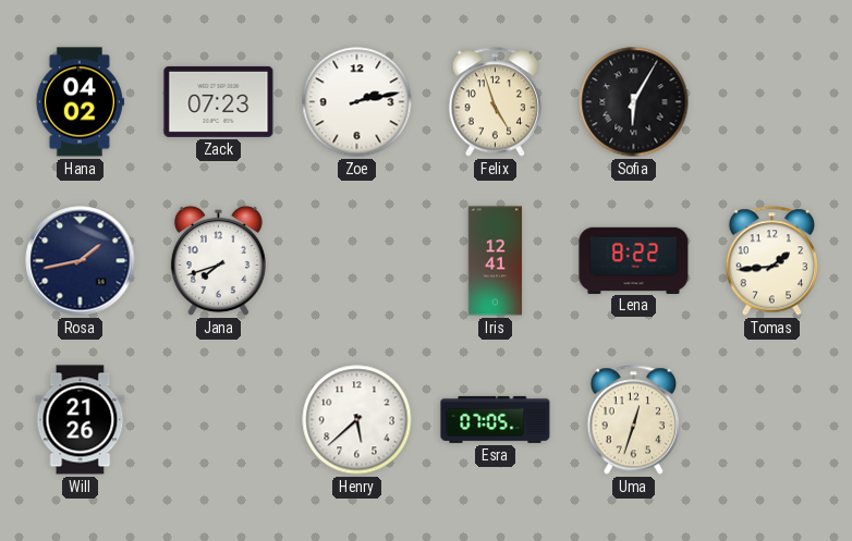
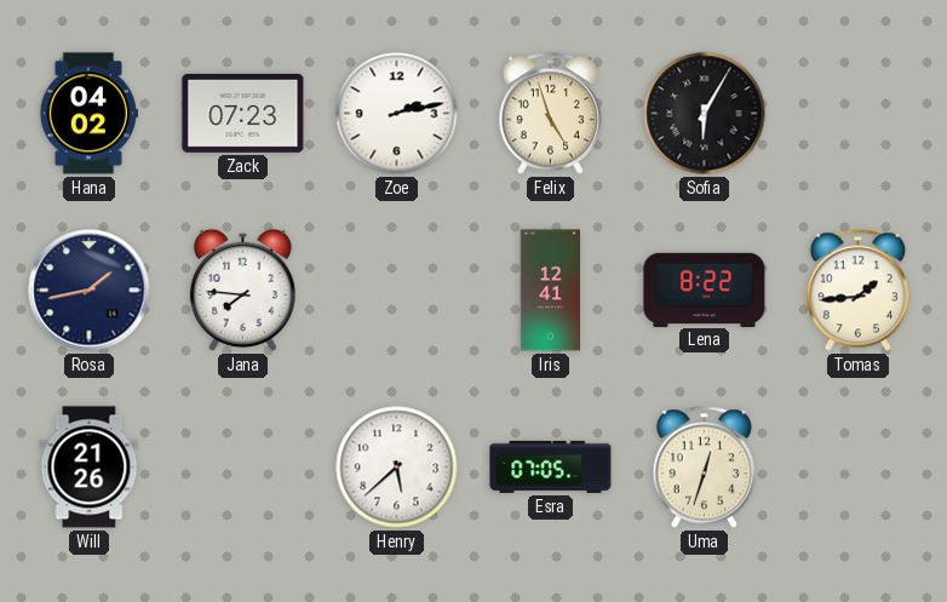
Jana: 7:42 -> 7:46
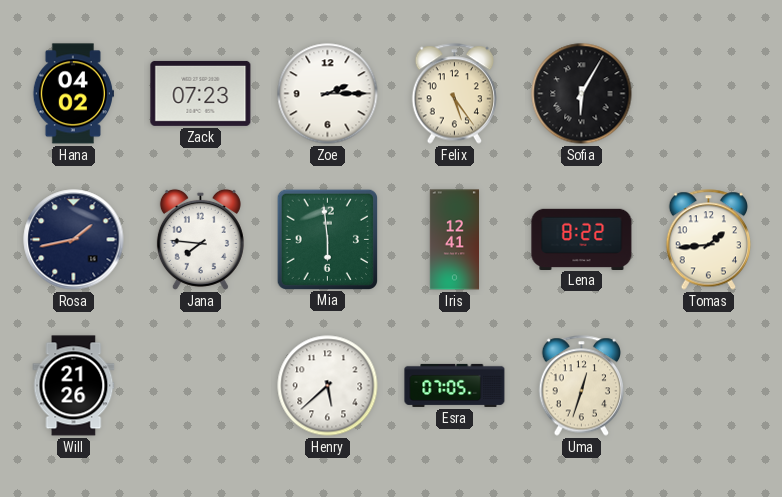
Zoe: 2:13 -> 2:15
Felix: 4:57 -> 5:24
Mia: none -> 5:59
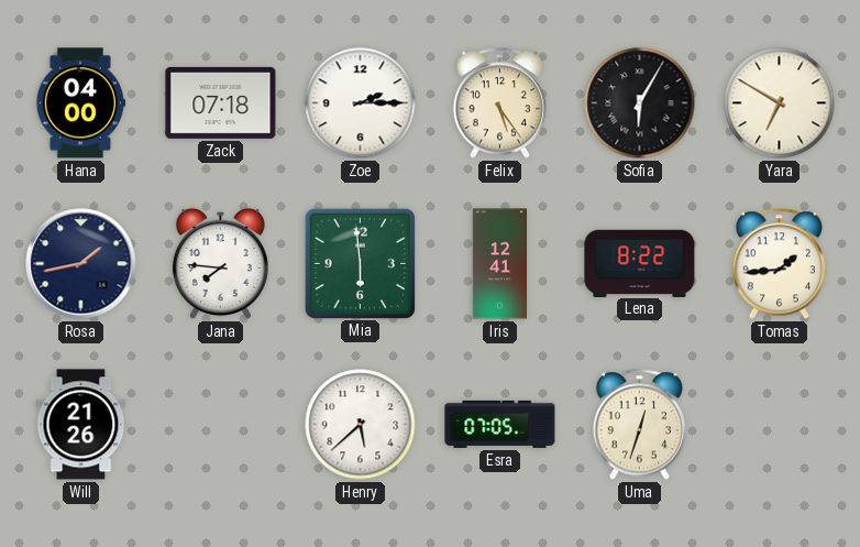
Hana: 04:02 -> 04:00
Zack: 07:23 -> 07:18
Yara: none -> 6:50
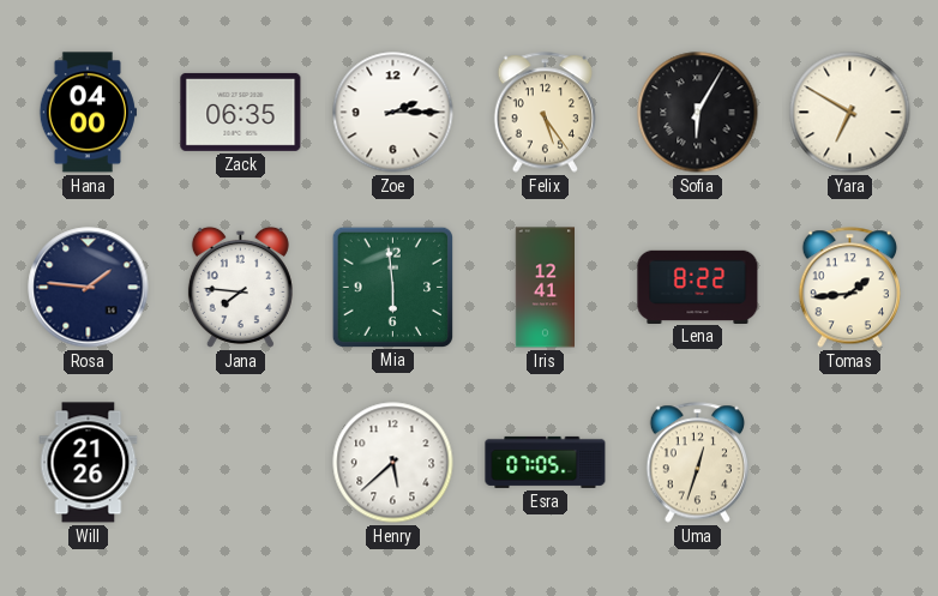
Zack: 07:18 -> 06:35
Rosa: 1:43 -> 1:46
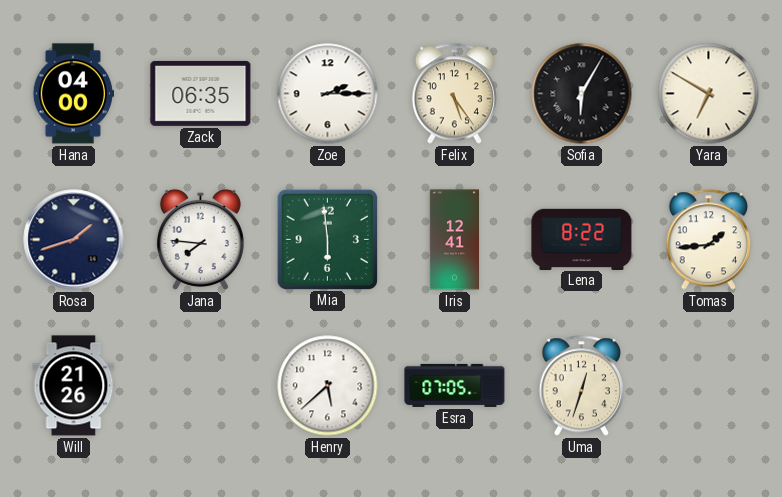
Rosa: 1:46 -> 1:42
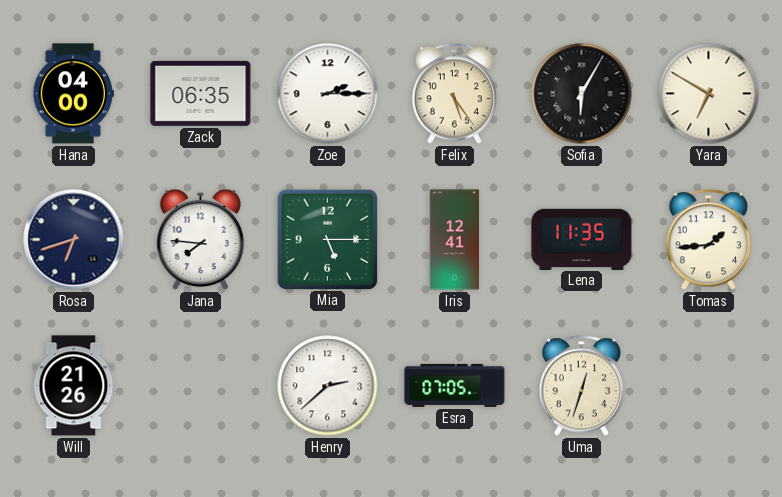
Rosa: 1:42 -> 6:42
Mia: 5:59 -> 5:15
Lena: 8:22 -> 11:35
Henry: 5:38 -> 2:38
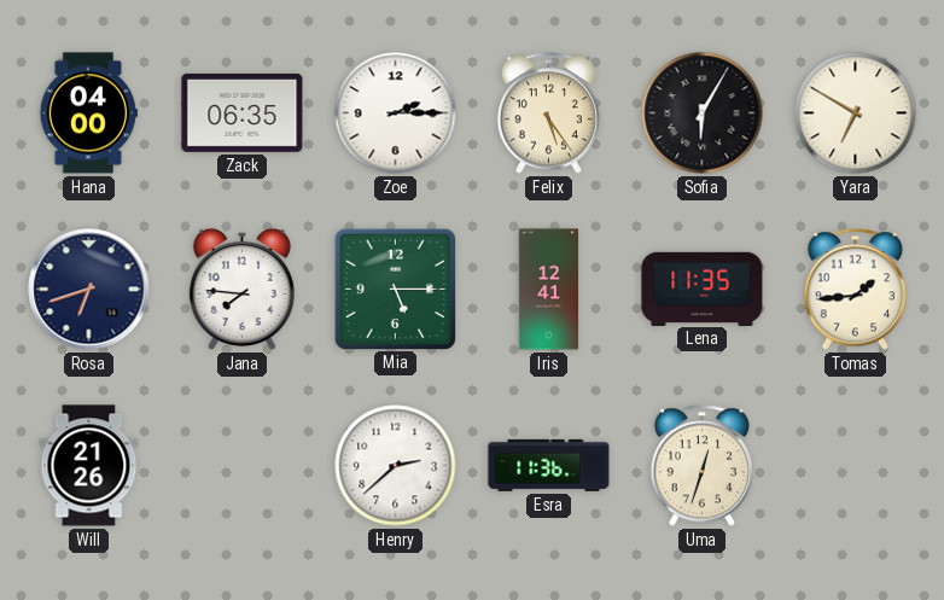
Esra: 07:05 -> 11:36
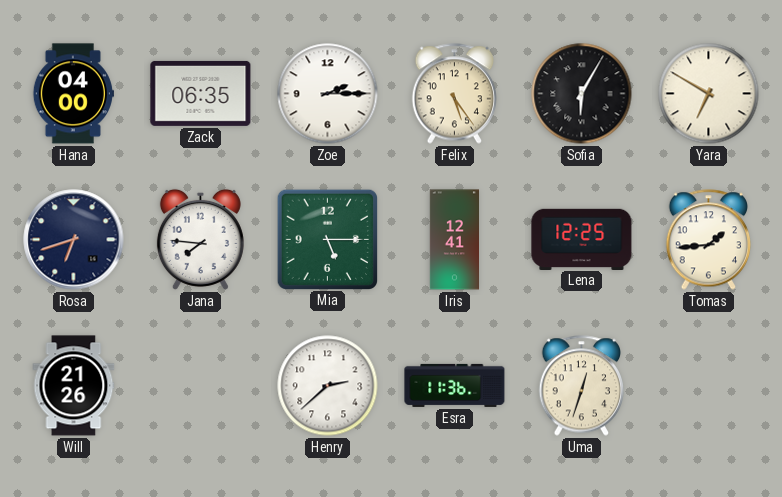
Lena: 11:35 -> 12:25
